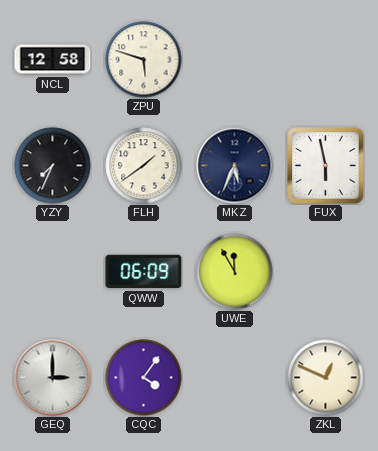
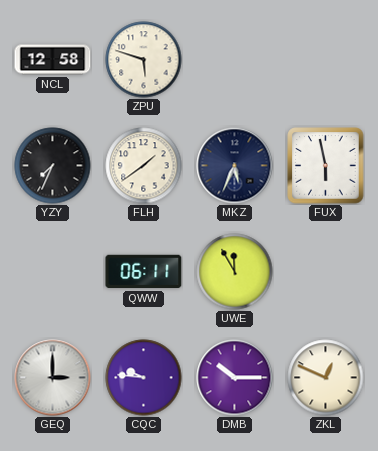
QWW: 06:09 -> 06:11
CQC: 4:06 -> 9:46
DMB: none -> 10:15
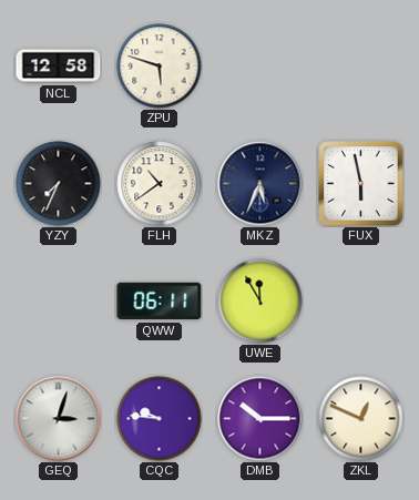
FLH: 1:39 -> 10:39
GEQ: 3:00 -> 3:03
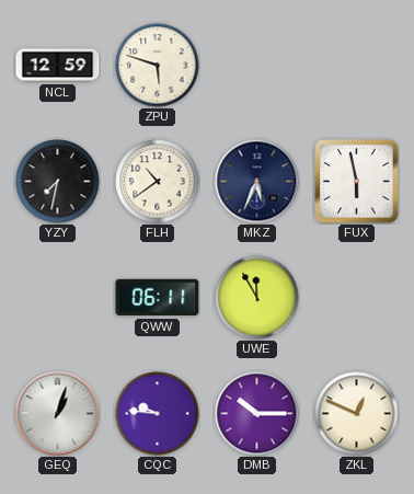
NCL: 12:58 -> 12:59
YZY: 7:34 -> 7:32
GEQ: 3:03 -> 1:03
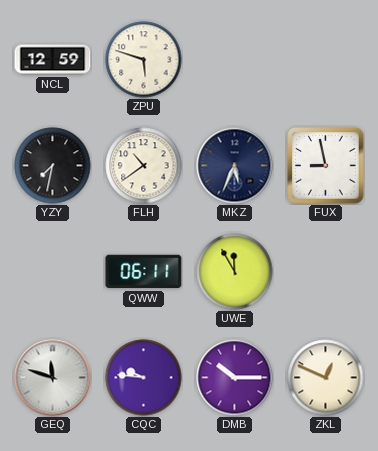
FUX: 5:58 -> 8:58
GEQ: 1:03 -> 11:48
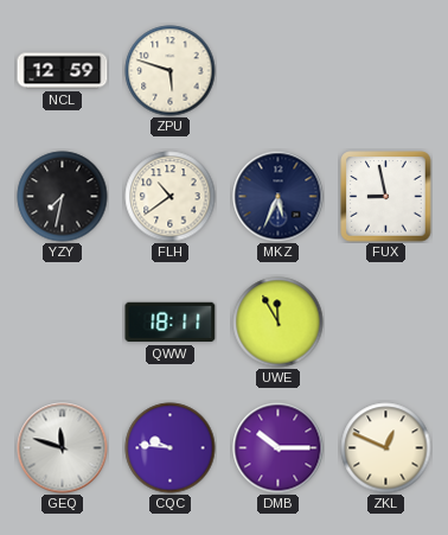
QWW: 06:11 -> 18:11
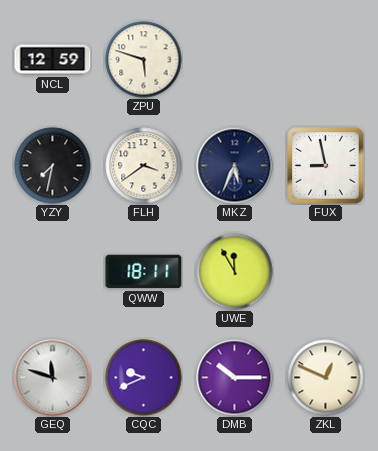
FLH: 10:39 -> 3:39
CQC: 9:46 -> 9:41
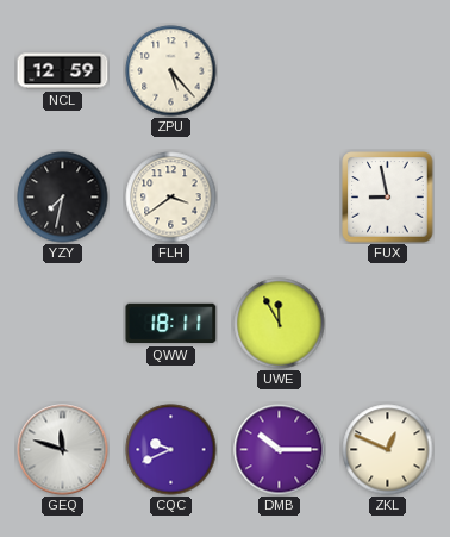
ZPU: 5:48 -> 5:23
MKZ: 5:34 -> none
